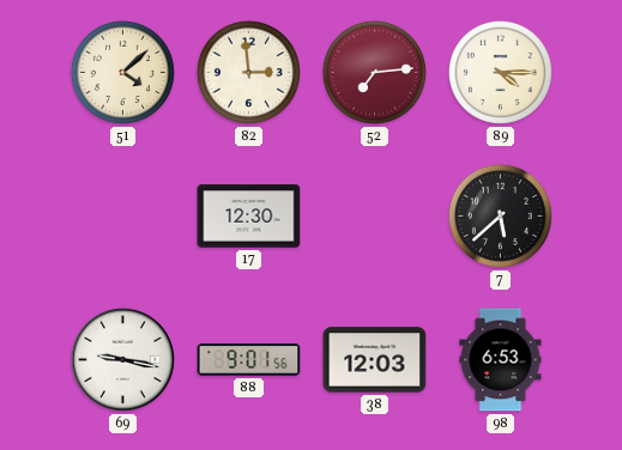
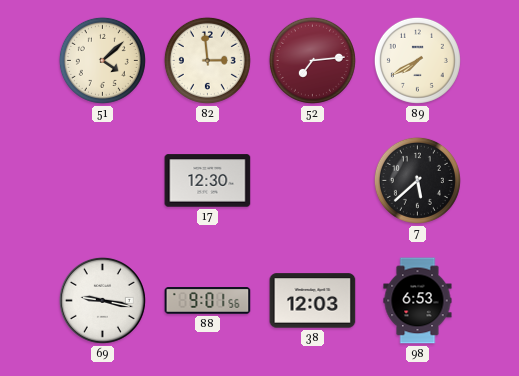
89: 4:15 -> 7:40
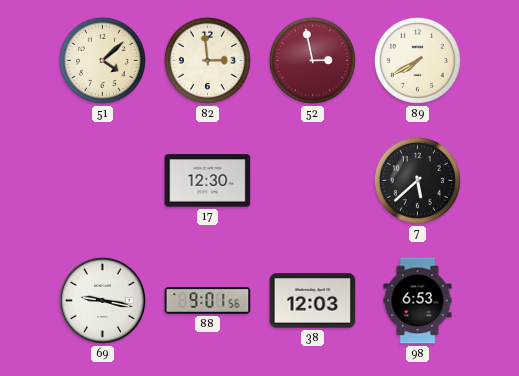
52: 7:14 -> 2:58
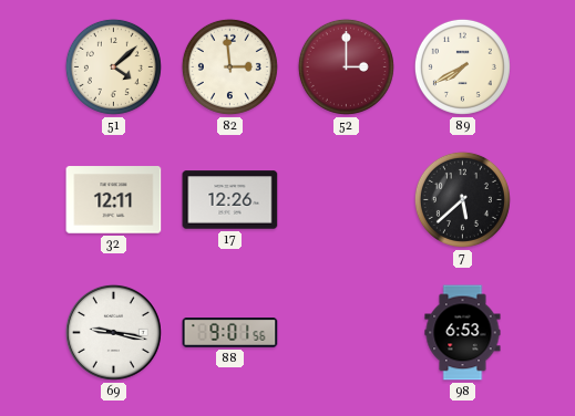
52: 2:58 -> 3:00
32: none -> 12:11
17: 12:30 -> 12:26
38: 12:03 -> none
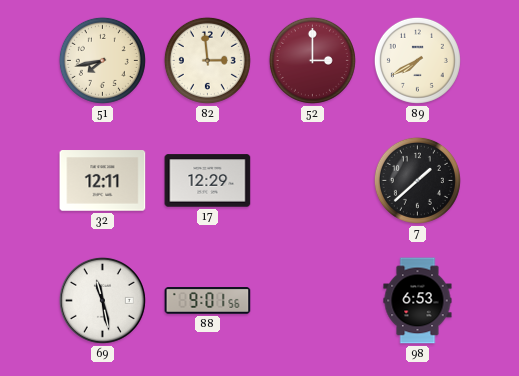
51: 4:08 -> 7:43
17: 12:26 -> 12:29
7: 5:38 -> 1:38
69: 9:17 -> 11:28
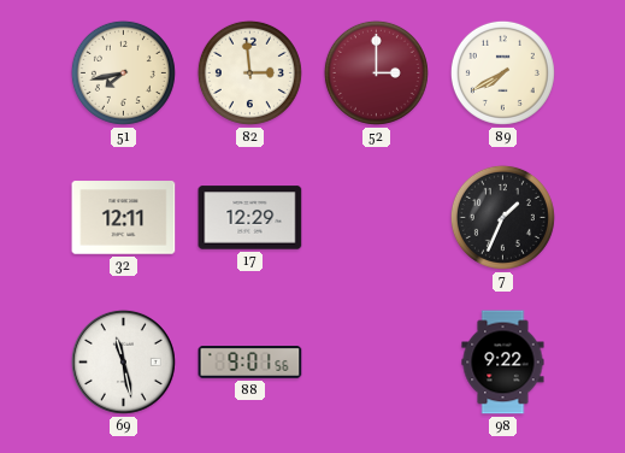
7: 1:38 -> 1:34
98: 6:53 -> 9:22
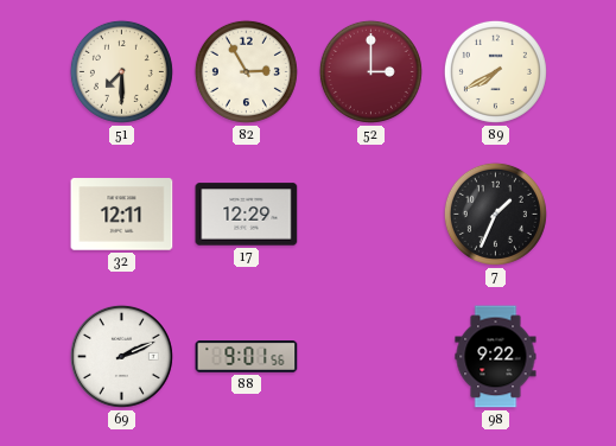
51: 7:43 -> 7:30
82: 2:59 -> 2:55
69: 11:28 -> 2:11
